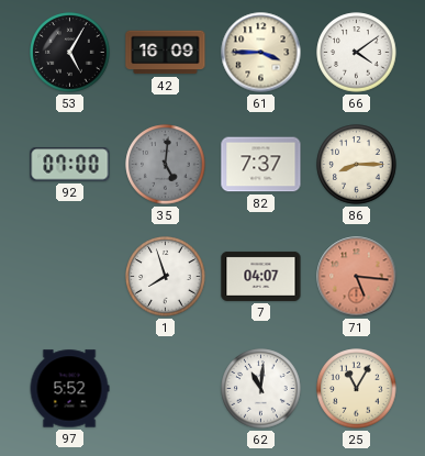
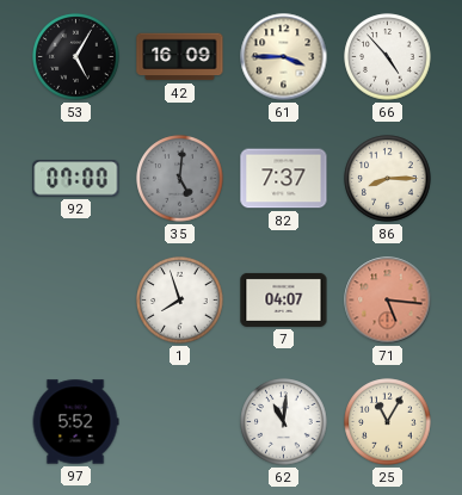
66: 4:09 -> 4:53
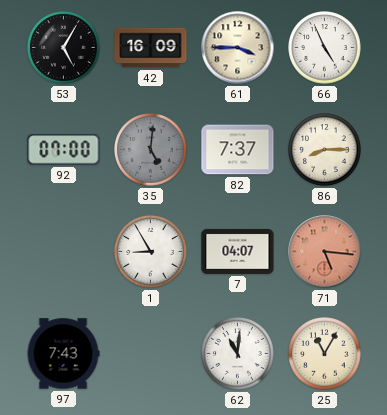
66: 4:53 -> 4:56
1: 7:57 -> 8:55
97: 5:52 -> 7:43
